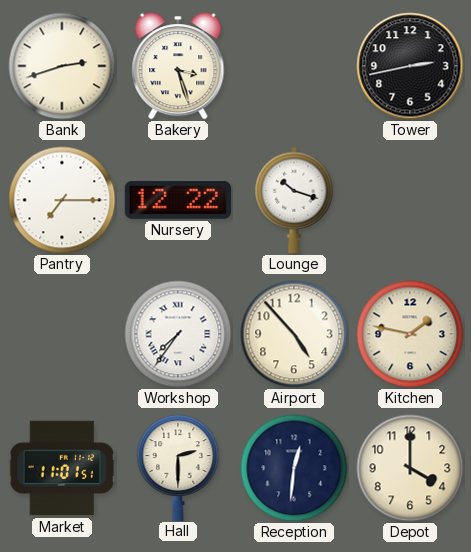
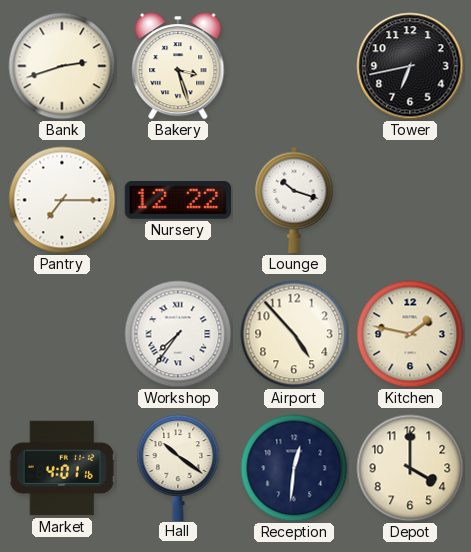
Tower: 2:43 -> 6:43
Market: 11:01 -> 4:01
Hall: 2:30 -> 10:21
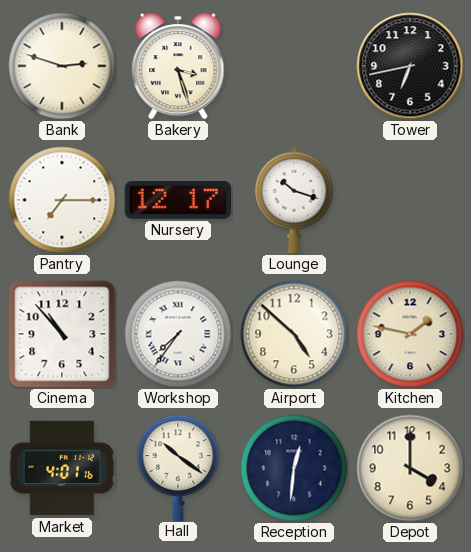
Bank: 2:42 -> 2:48
Nursery: 12:22 -> 12:17
Cinema: none -> 10:53
Airport: 4:53 -> 4:52
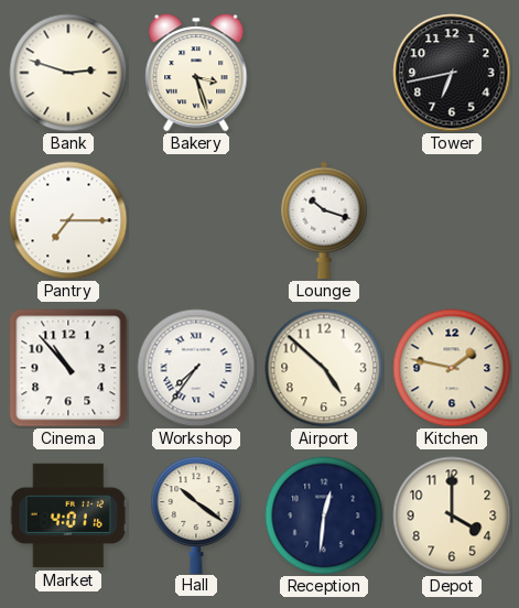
Nursery: 12:17 -> none
